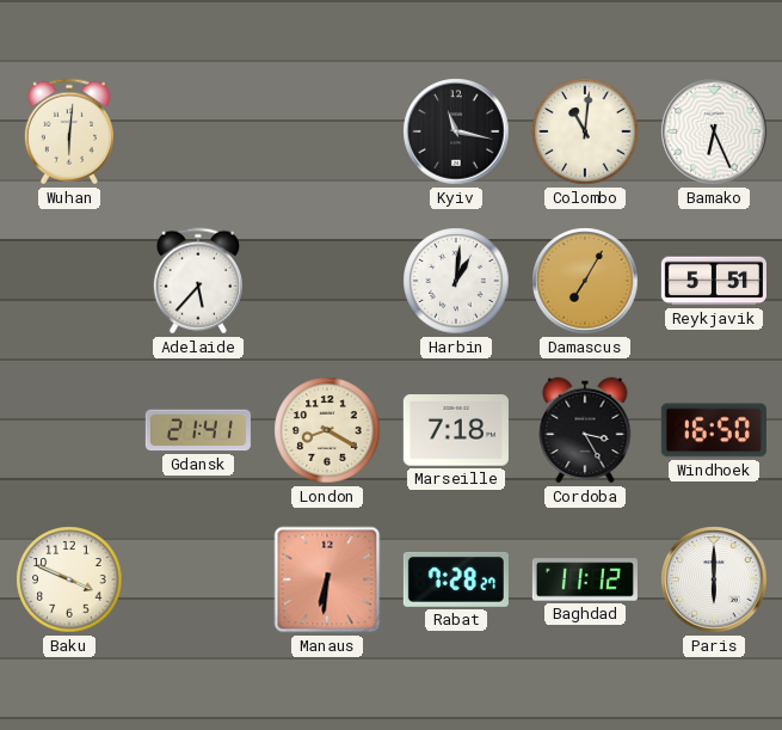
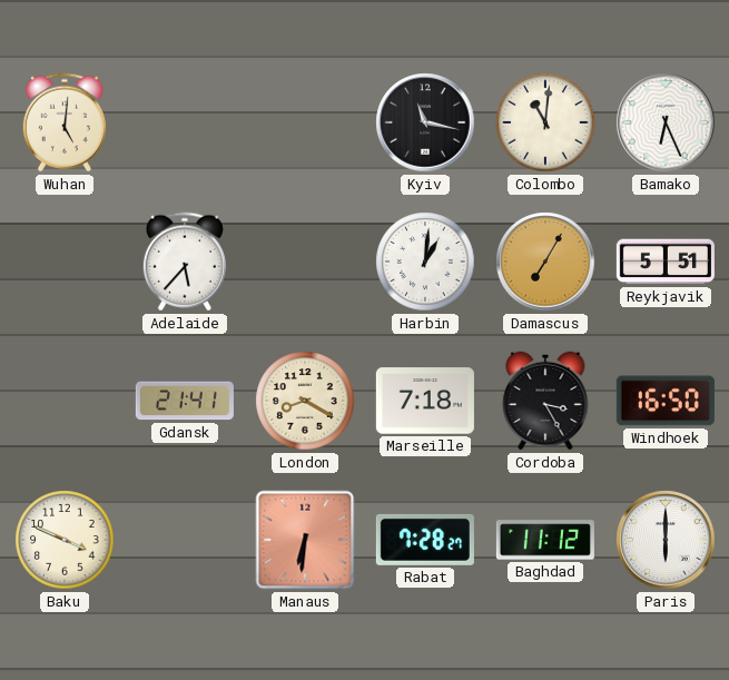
Wuhan: 6:01 -> 5:01
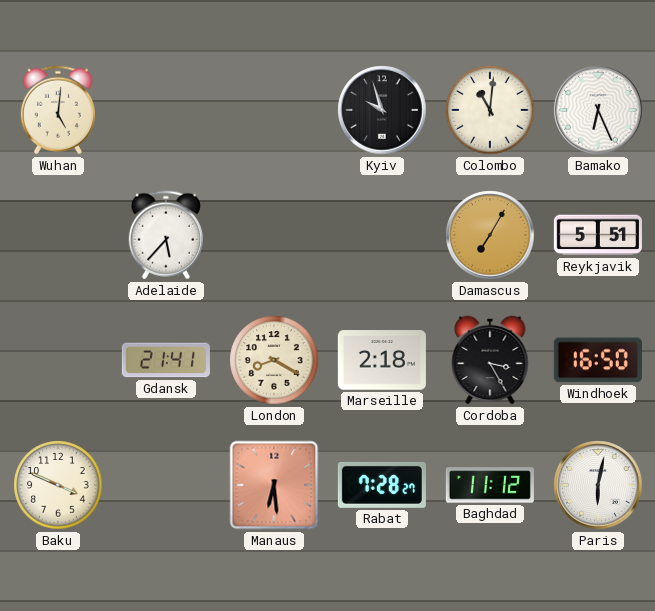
Kyiv: 11:17 -> 9:57
Harbin: 1:01 -> none
Marseille: 7:18 -> 2:18
Manaus: 6:31 -> 6:29
Paris: 6:00 -> 6:02
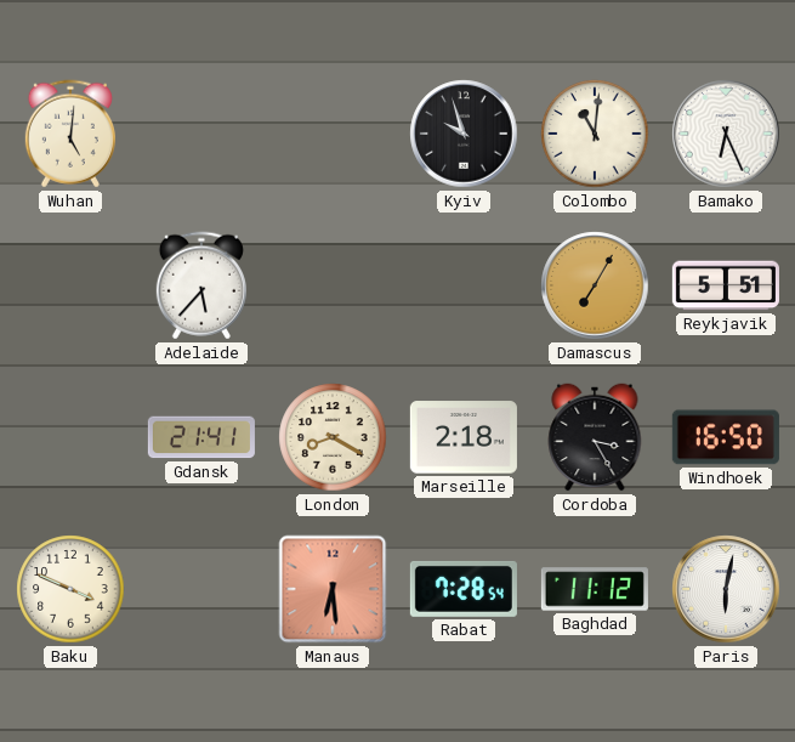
Rabat: 7:28:27 -> 7:28:54
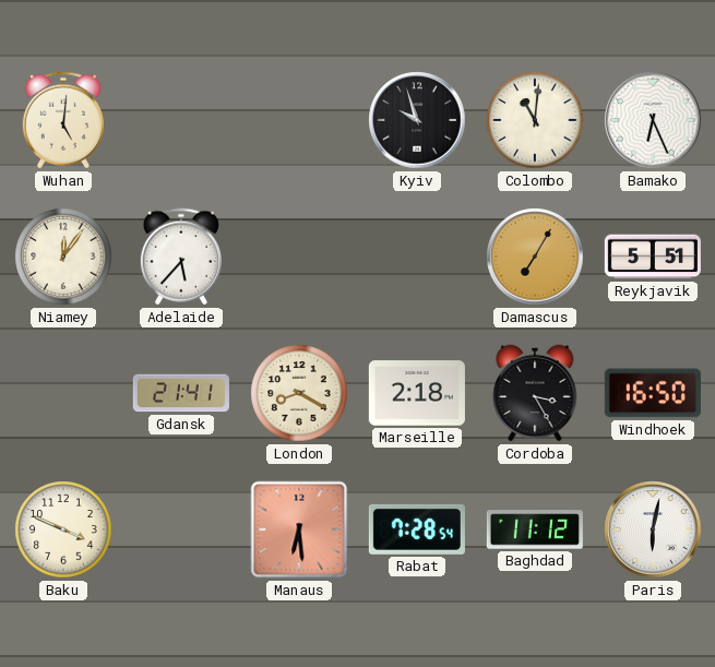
Niamey: none -> 12:06
